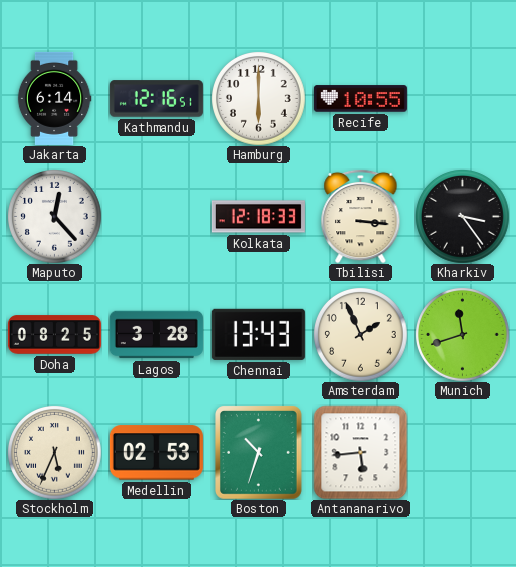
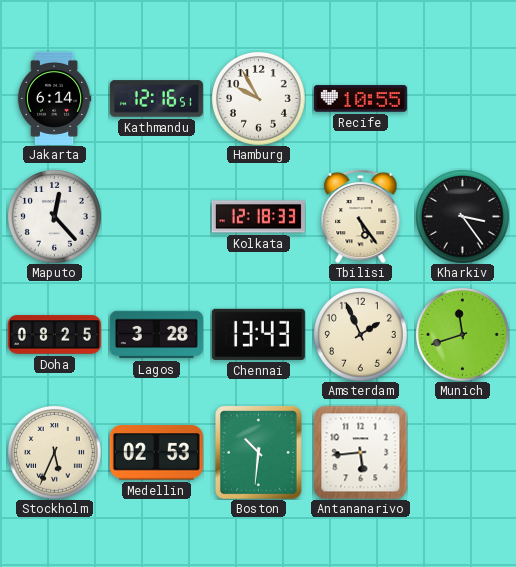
Hamburg: 6:00 -> 9:55
Tbilisi: 3:16 -> 5:24
Boston: 10:33 -> 10:31
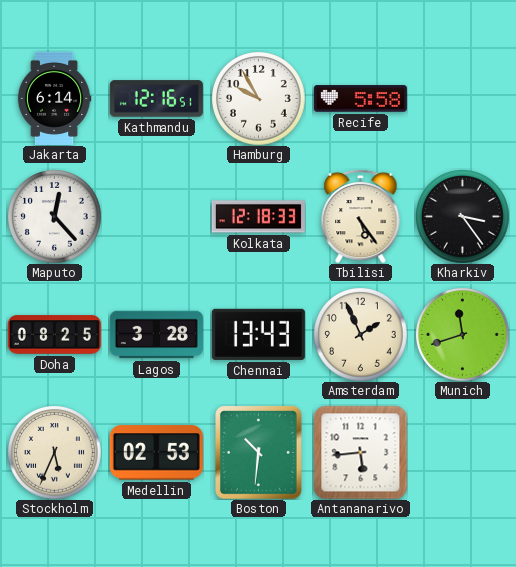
Recife: 10:55 -> 5:58
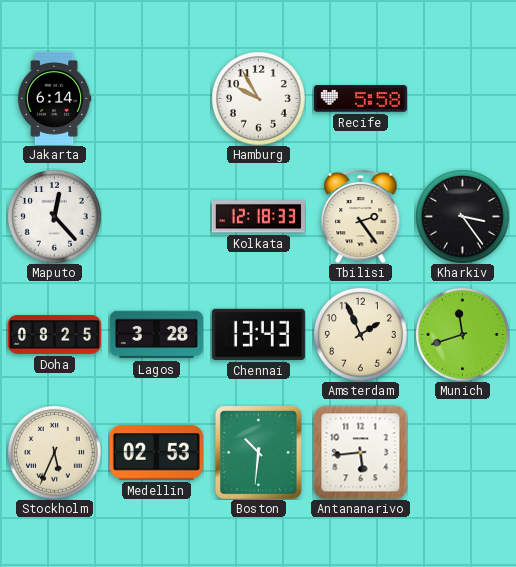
Kathmandu: 12:16 -> none
Tbilisi: 5:24 -> 2:24
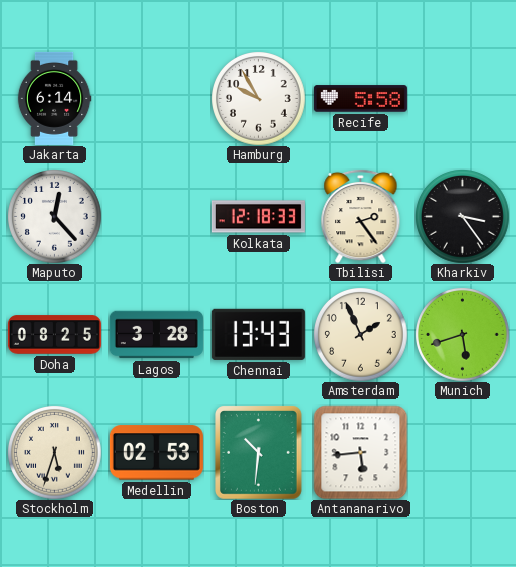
Munich: 11:42 -> 5:42
Stockholm: 5:34 -> 5:33
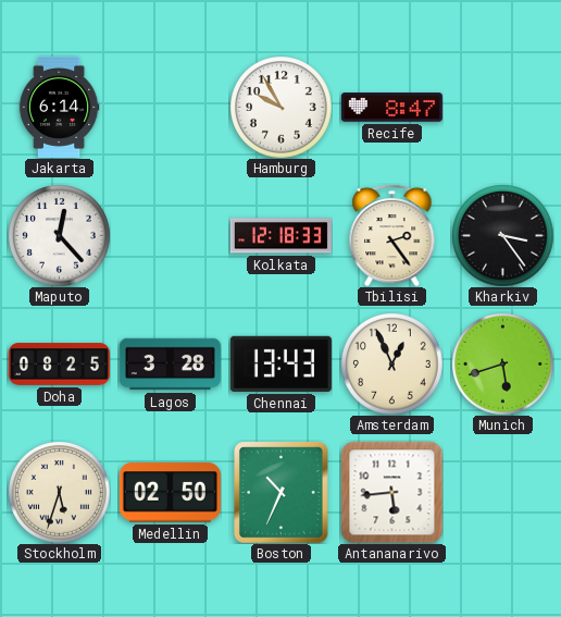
Recife: 5:58 -> 8:47
Amsterdam: 1:56 -> 12:56
Medellin: 02:53 -> 02:50
Boston: 10:31 -> 10:34
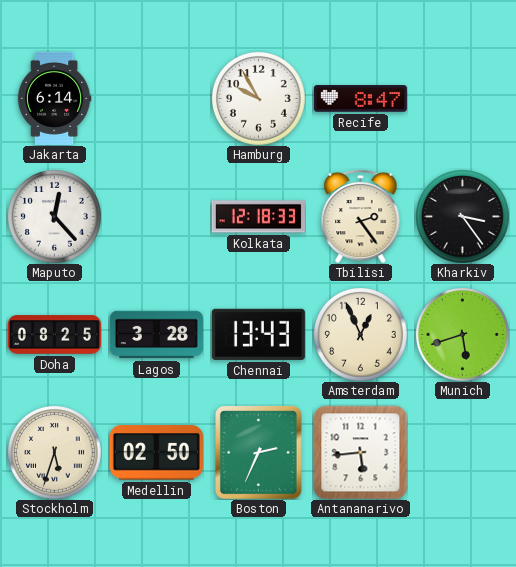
Boston: 10:34 -> 2:34
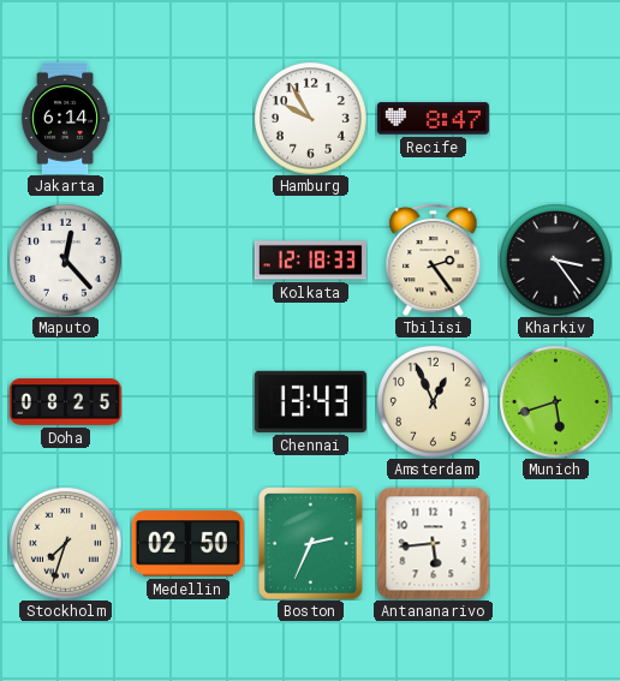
Lagos: 3:28 -> none
Stockholm: 5:33 -> 7:33
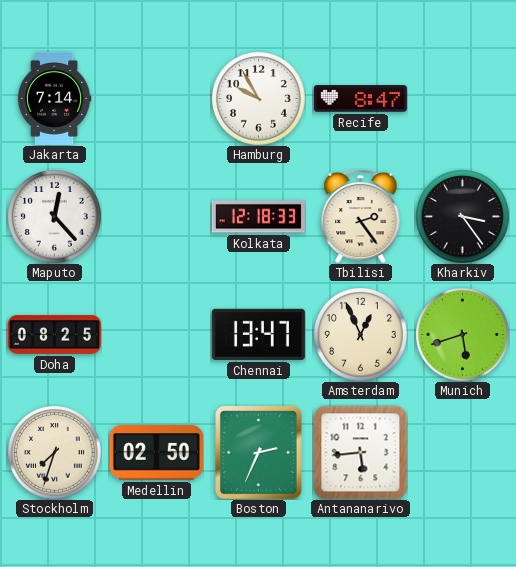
Jakarta: 6:14 -> 7:14
Chennai: 13:43 -> 13:47
